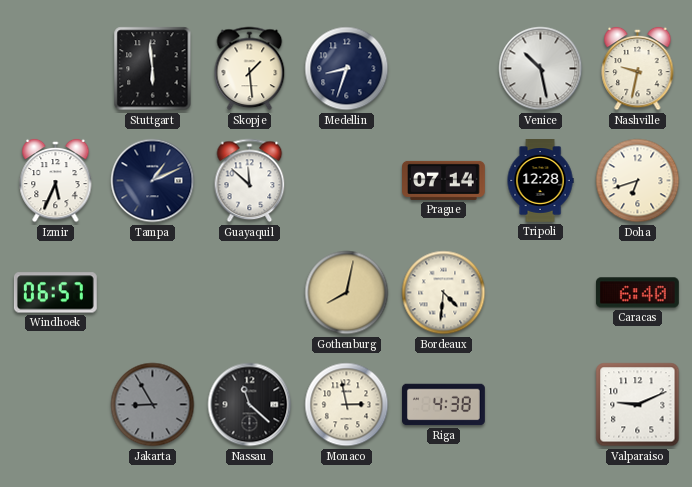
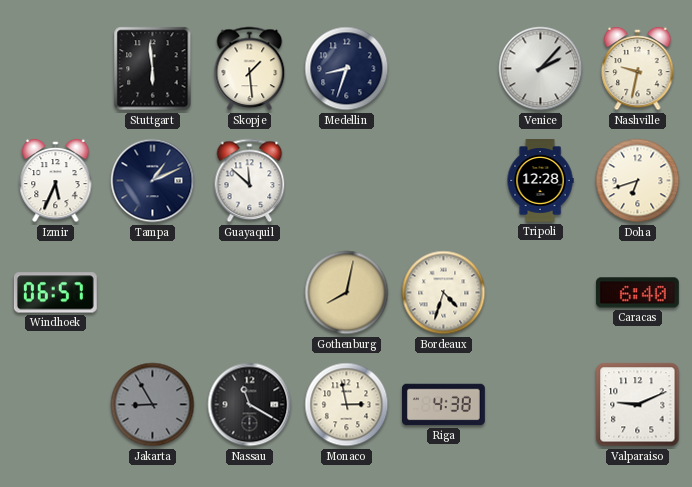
Venice: 10:28 -> 2:07
Prague: 07:14 -> none
Bordeaux: 4:31 -> 4:33
Nassau: 11:22 -> 11:20
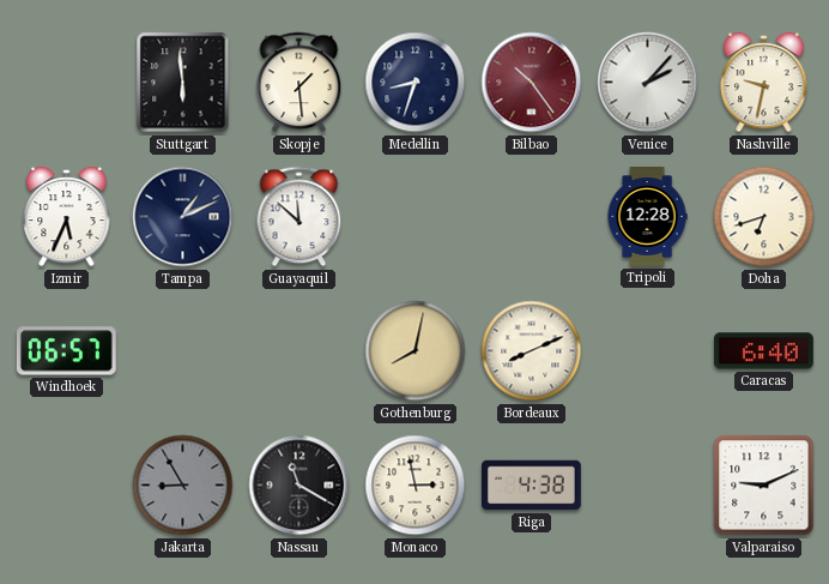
Bilbao: none -> 10:24
Bordeaux: 4:33 -> 8:11
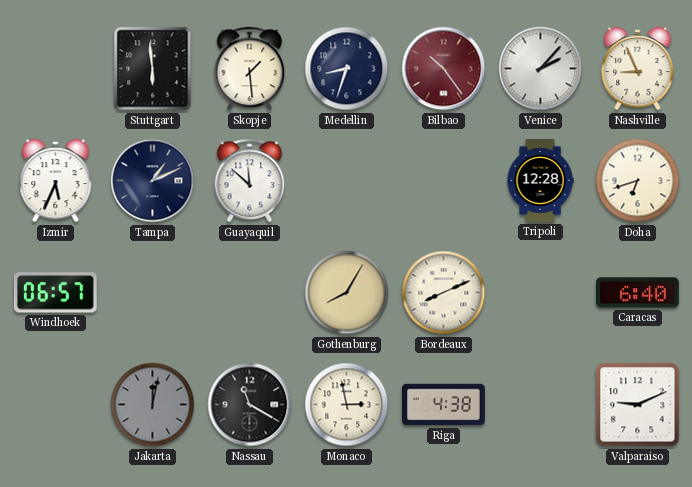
Nashville: 9:32 -> 8:56
Gothenburg: 8:02 -> 8:05
Jakarta: 8:55 -> 12:02
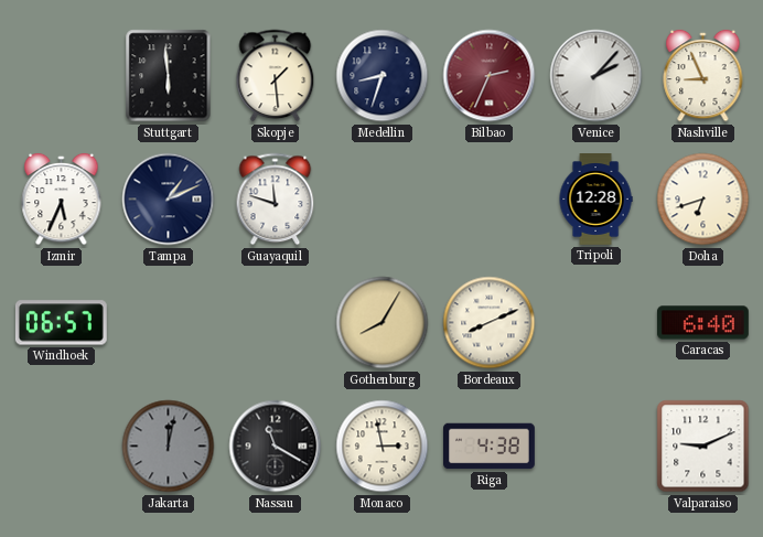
Bilbao: 10:24 -> 2:34
Guayaquil: 11:52 -> 11:48
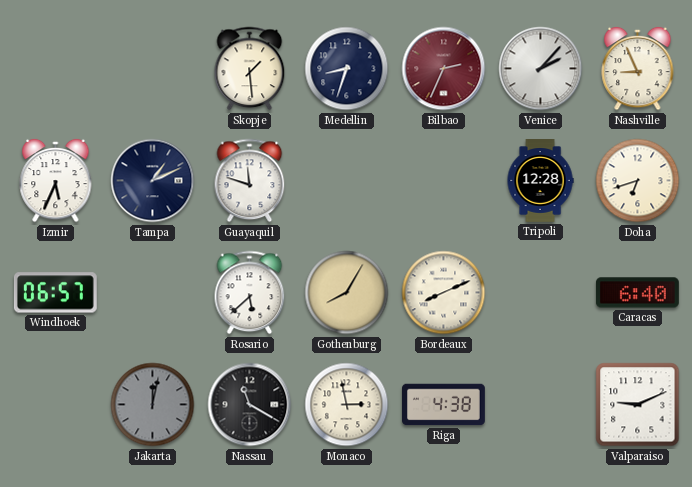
Stuttgart: 5:59 -> none
Rosario: none -> 5:38
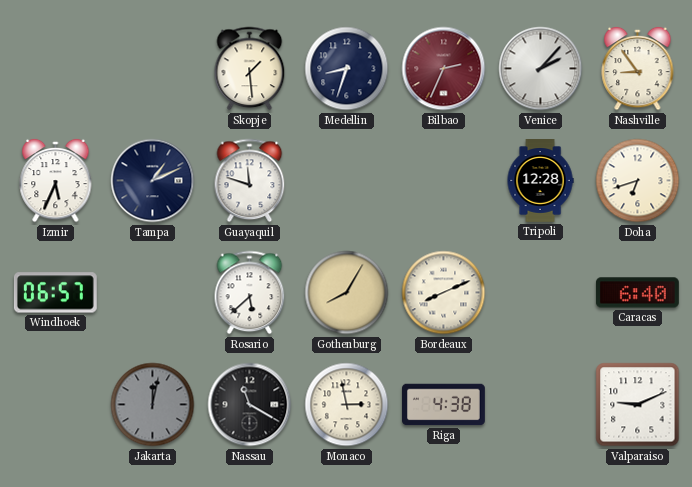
Nashville: 8:56 -> 8:54
